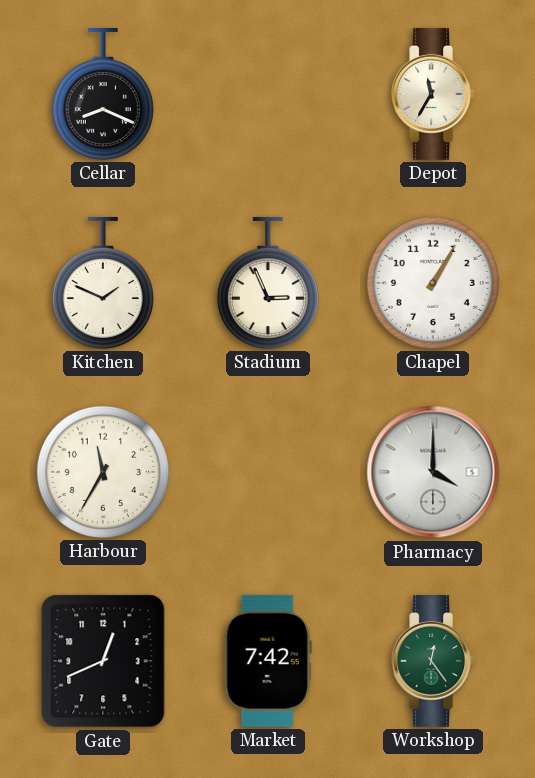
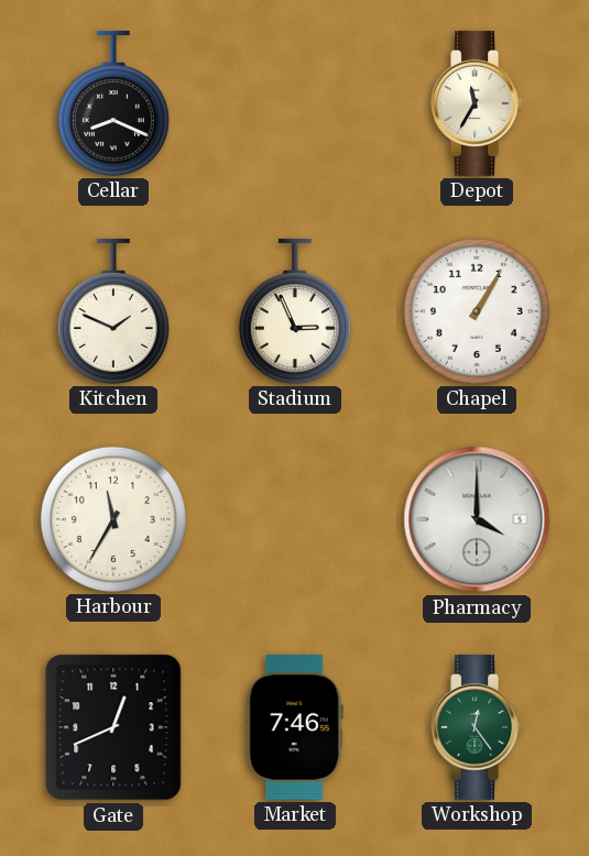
Market: 7:42 -> 7:46
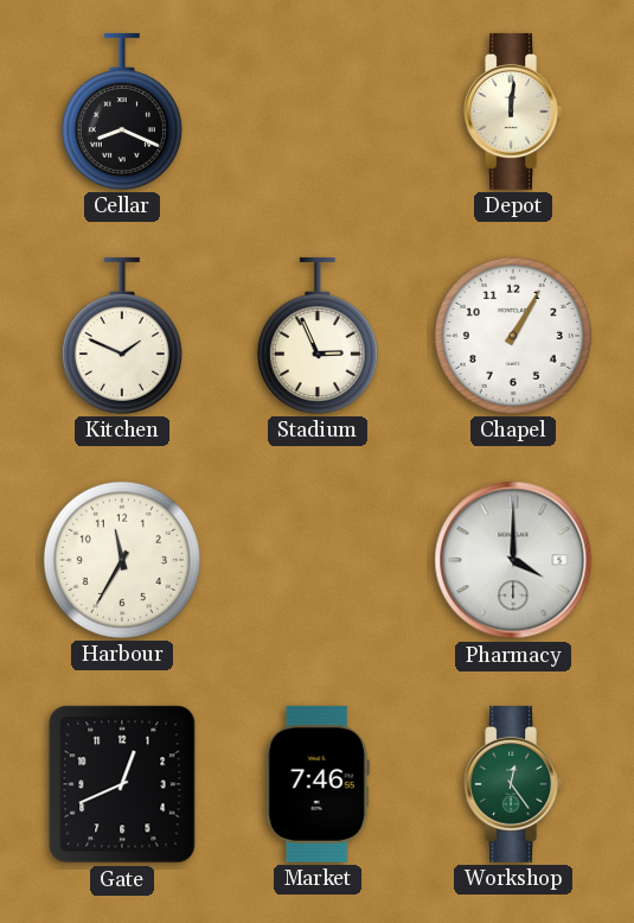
Depot: 11:35 -> 12:01
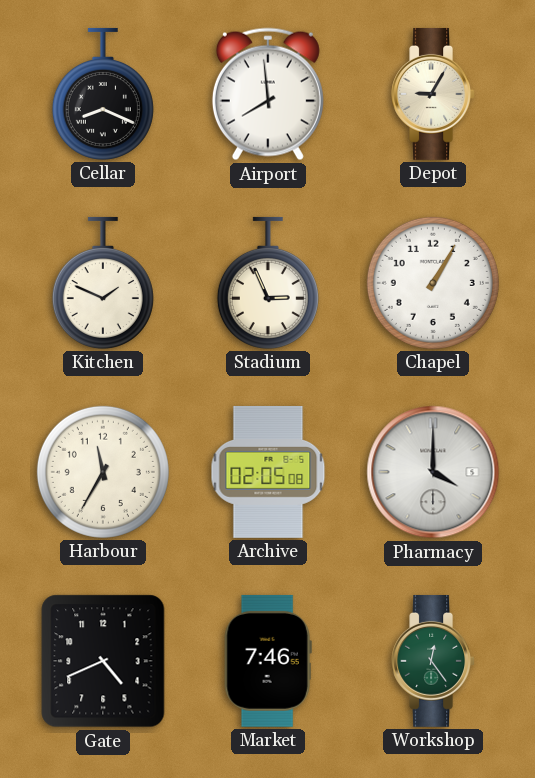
Airport: none -> 7:59
Depot: 12:01 -> 9:05
Archive: none -> 02:05
Gate: 12:41 -> 4:41
